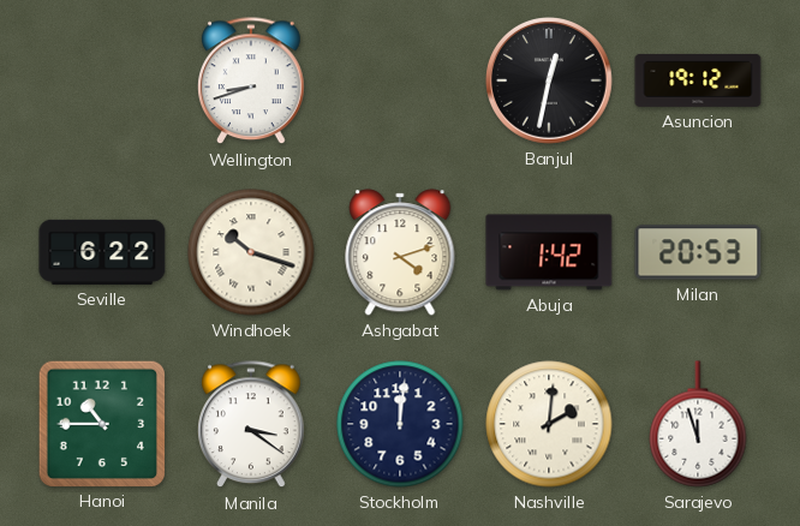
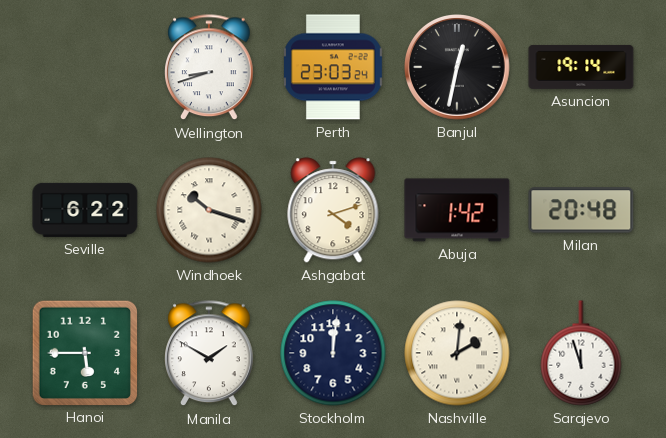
Perth: none -> 23:03
Asuncion: 19:12 -> 19:14
Milan: 20:53 -> 20:48
Hanoi: 10:45 -> 5:45
Manila: 3:21 -> 1:50
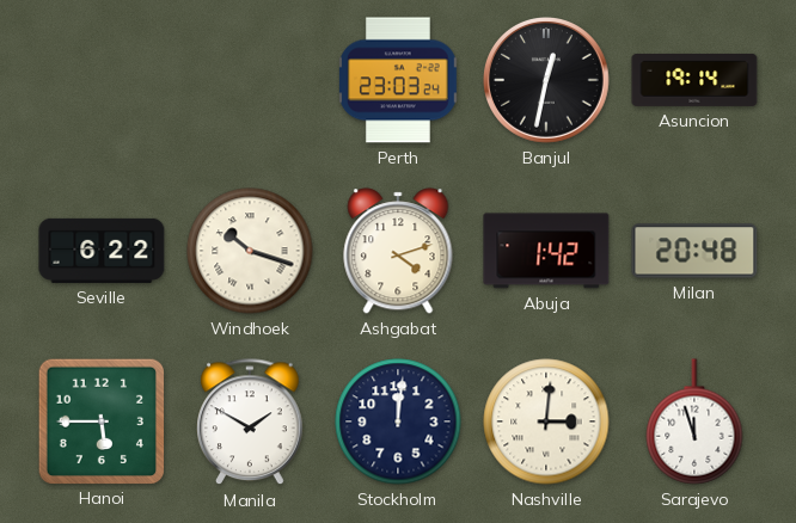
Wellington: 8:42 -> none
Nashville: 2:01 -> 3:01
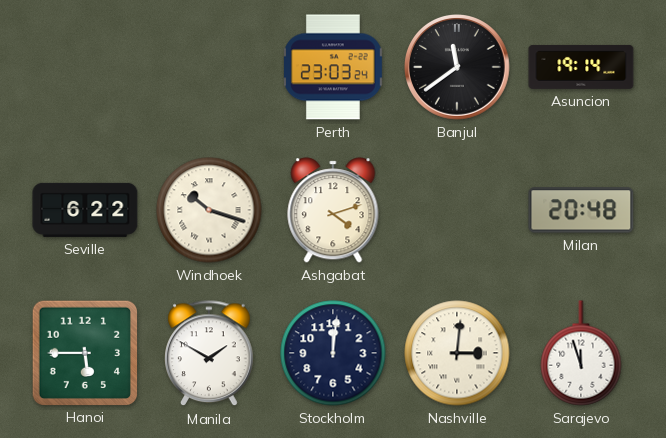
Banjul: 12:32 -> 11:39
Abuja: 1:42 -> none
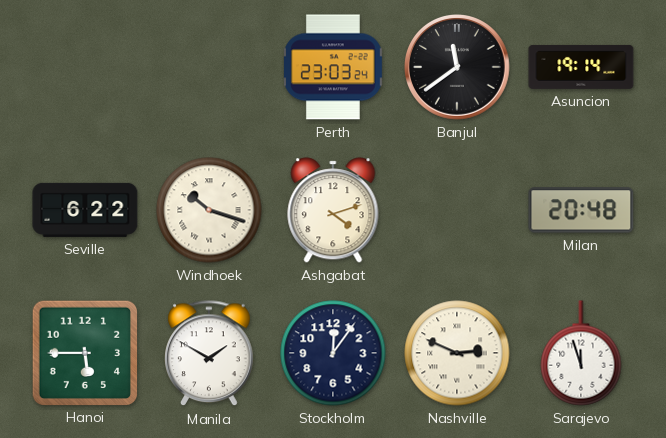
Stockholm: 12:01 -> 12:06
Nashville: 3:01 -> 2:49
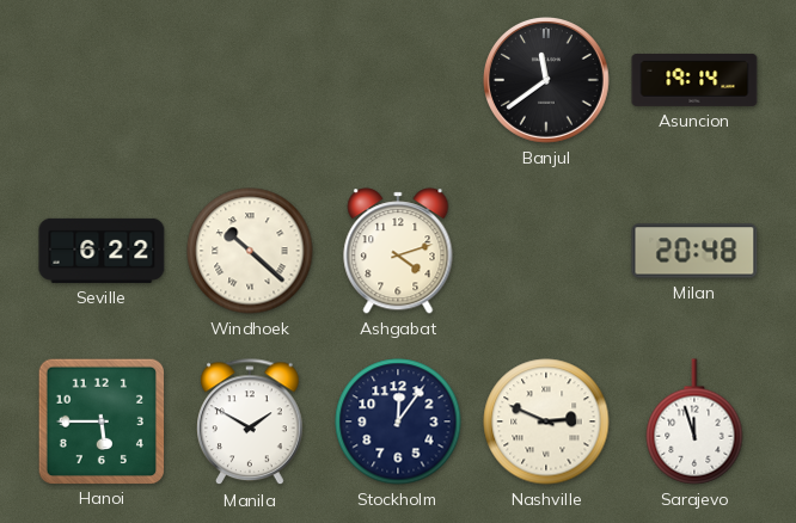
Perth: 23:03 -> none
Windhoek: 10:18 -> 10:22
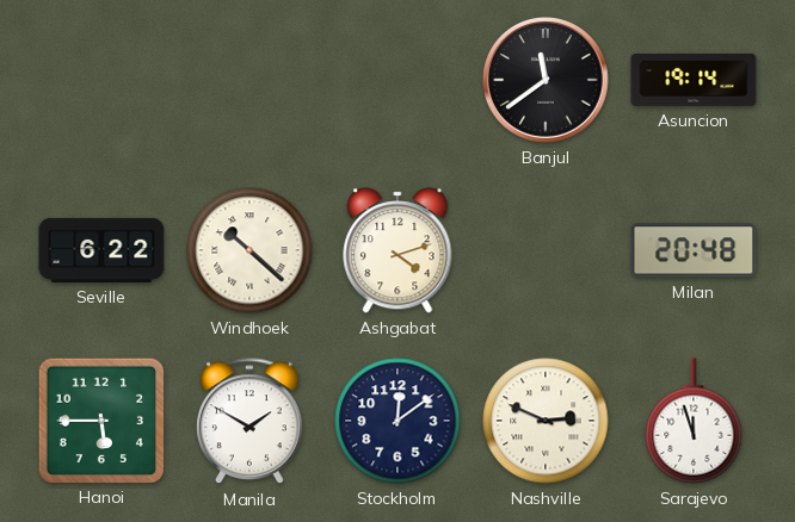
Stockholm: 12:06 -> 12:09
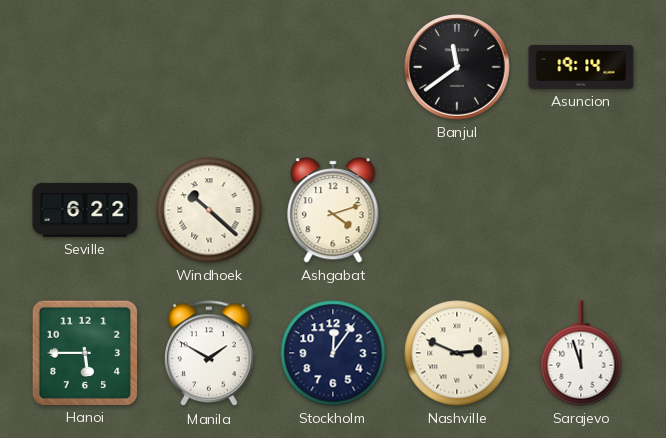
Milan: 20:48 -> none
Stockholm: 12:09 -> 12:06
